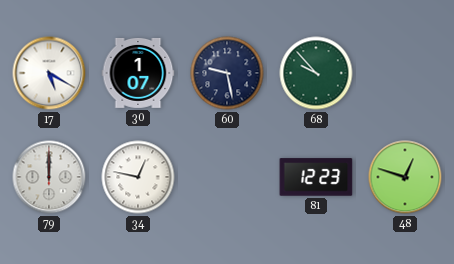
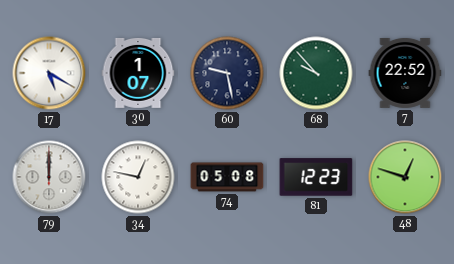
7: none -> 22:52
74: none -> 05:08
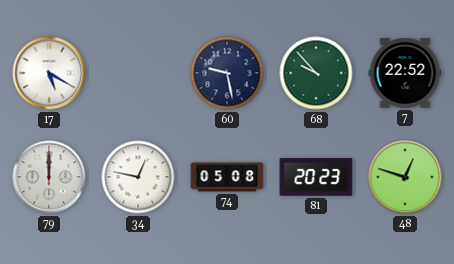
30: 1:07 -> none
81: 12:23 -> 20:23
